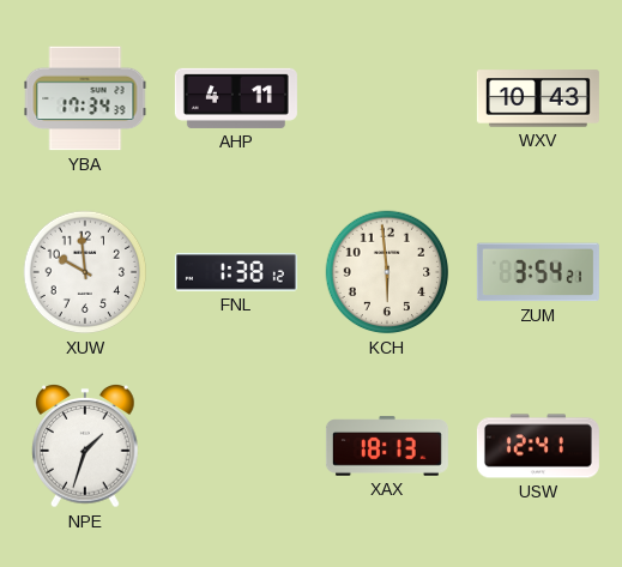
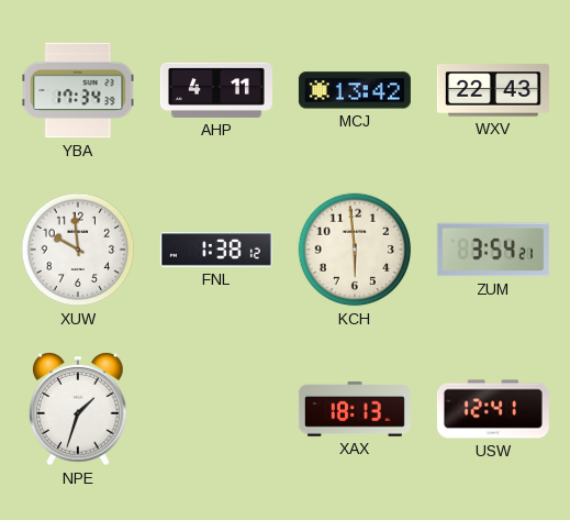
MCJ: none -> 13:42
WXV: 10:43 -> 22:43
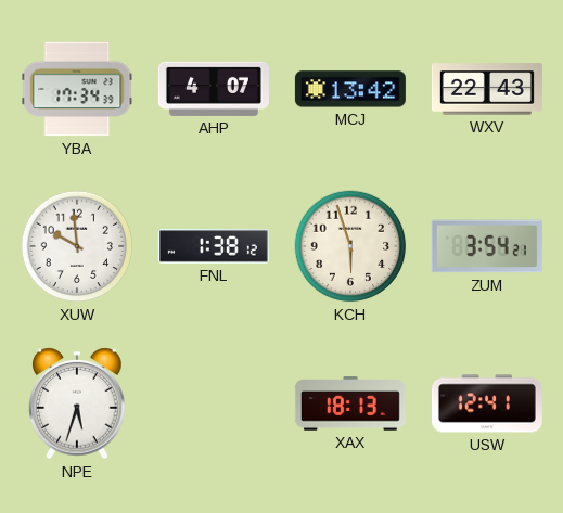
AHP: 4:11 -> 4:07
KCH: 5:59 -> 5:57
NPE: 1:33 -> 5:33
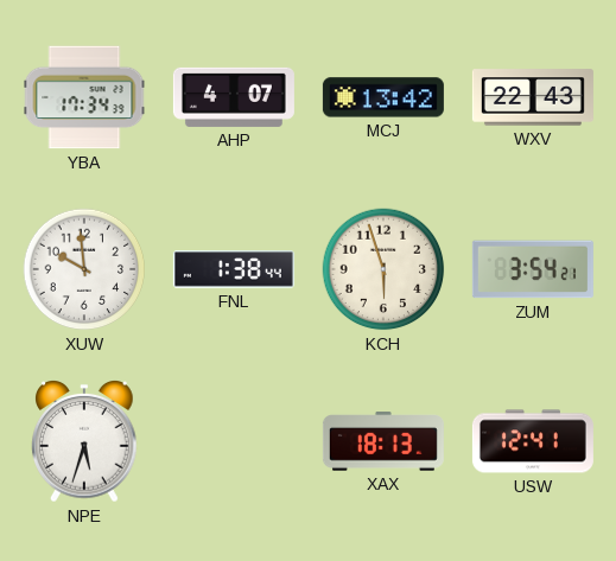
FNL: 1:38:12 -> 1:38:44
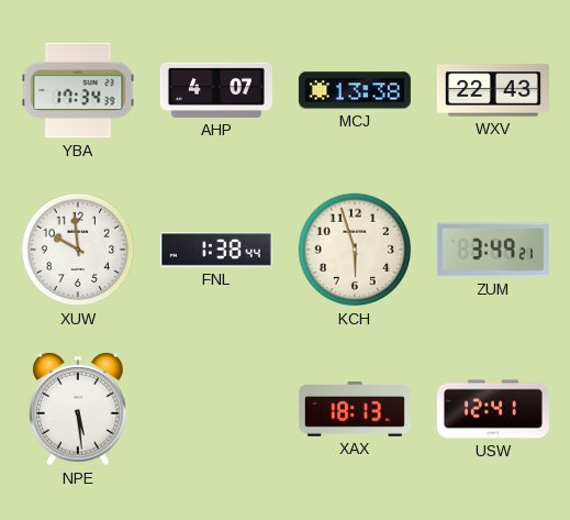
MCJ: 13:42 -> 13:38
ZUM: 3:54 -> 3:49
NPE: 5:33 -> 5:29
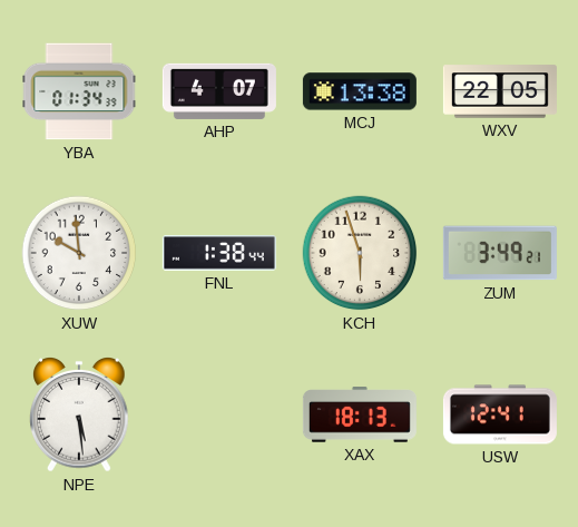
YBA: 17:34 -> 01:34
WXV: 22:43 -> 22:05
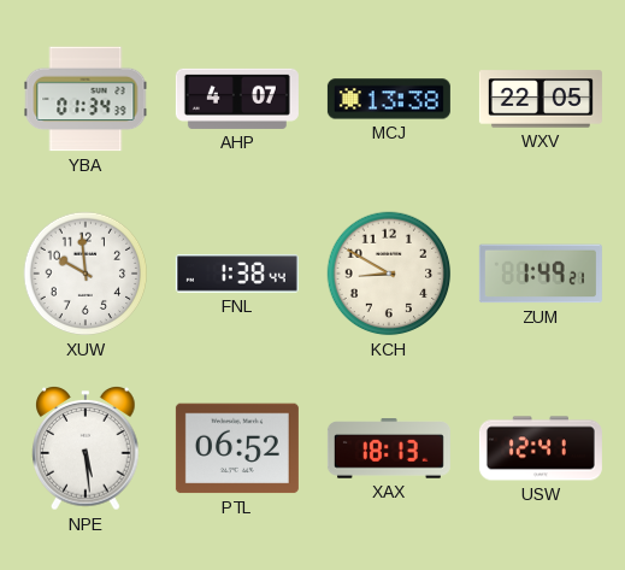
KCH: 5:57 -> 8:50
ZUM: 3:49 -> 1:49
PTL: none -> 06:52
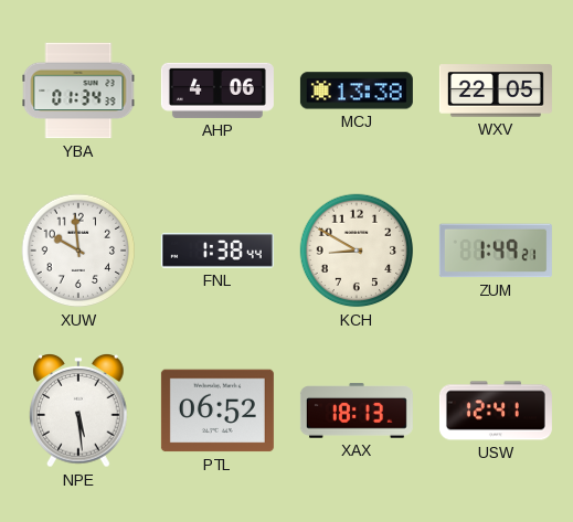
AHP: 4:07 -> 4:06
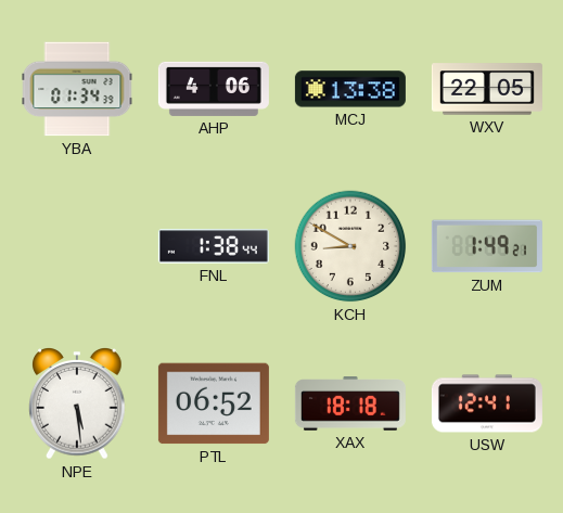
XUW: 9:59 -> none
XAX: 18:13 -> 18:18
